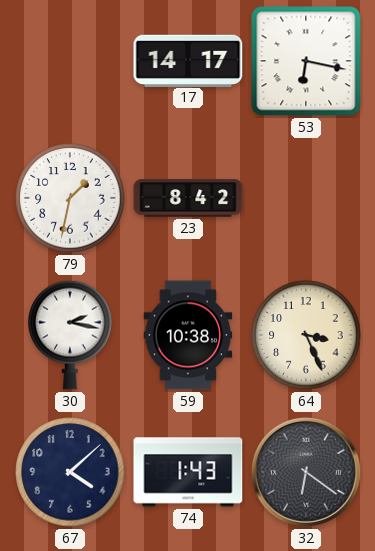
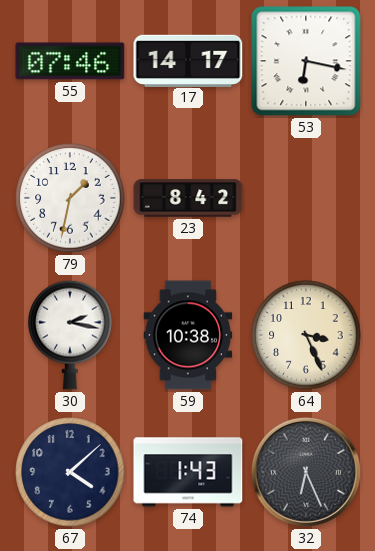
55: none -> 07:46
32: 6:21 -> 6:26
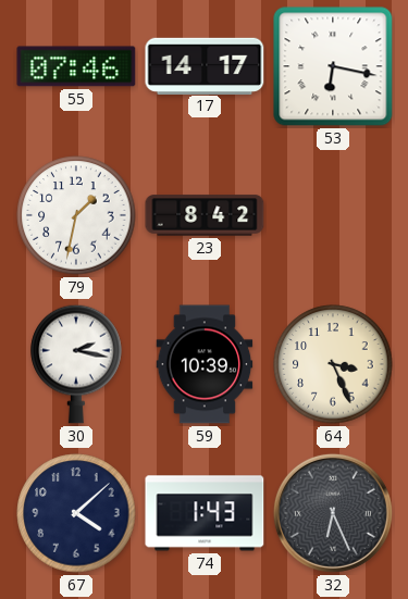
59: 10:38 -> 10:39
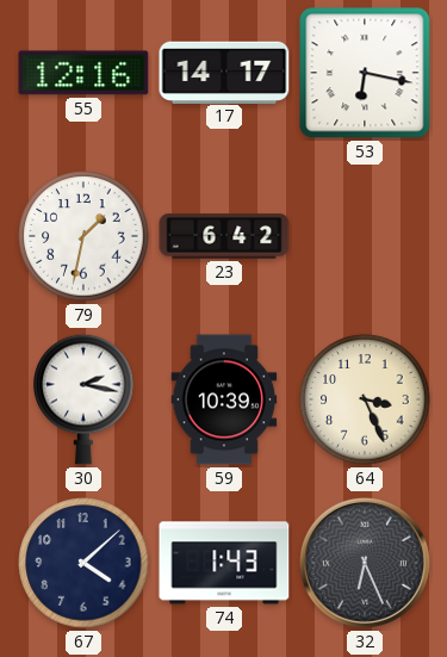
55: 07:46 -> 12:16
23: 8:42 -> 6:42
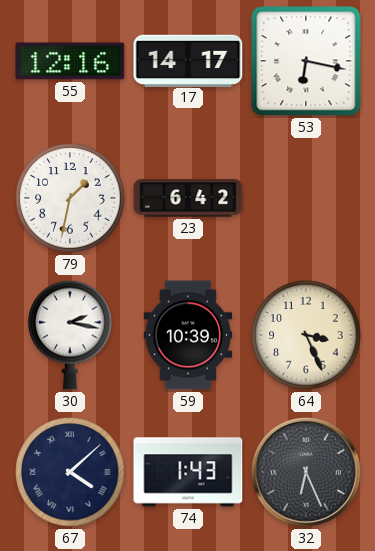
67 numerals: Arabic -> Roman
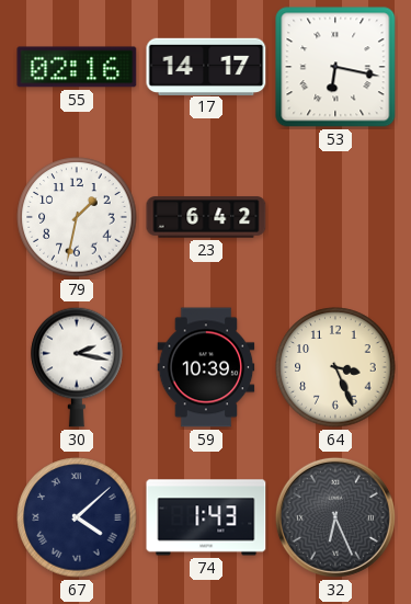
55: 12:16 -> 02:16
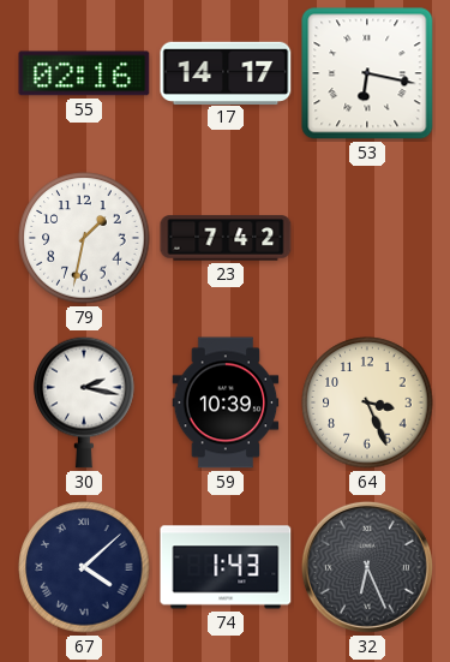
23: 6:42 -> 7:42
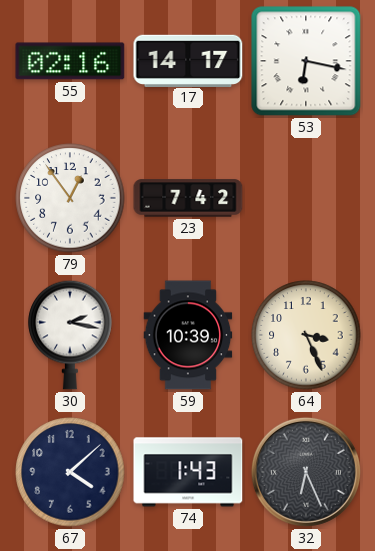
79: 1:32 -> 12:54
67 numerals: Roman -> Arabic
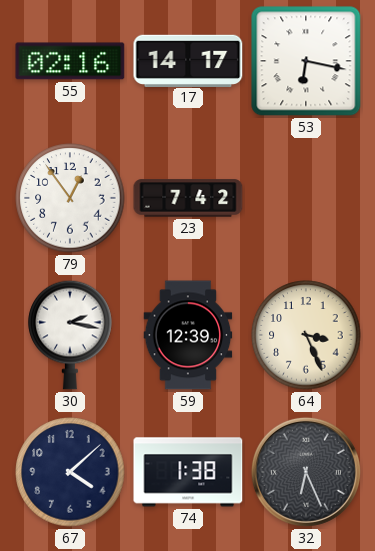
59: 10:39 -> 12:39
74: 1:43 -> 1:38
